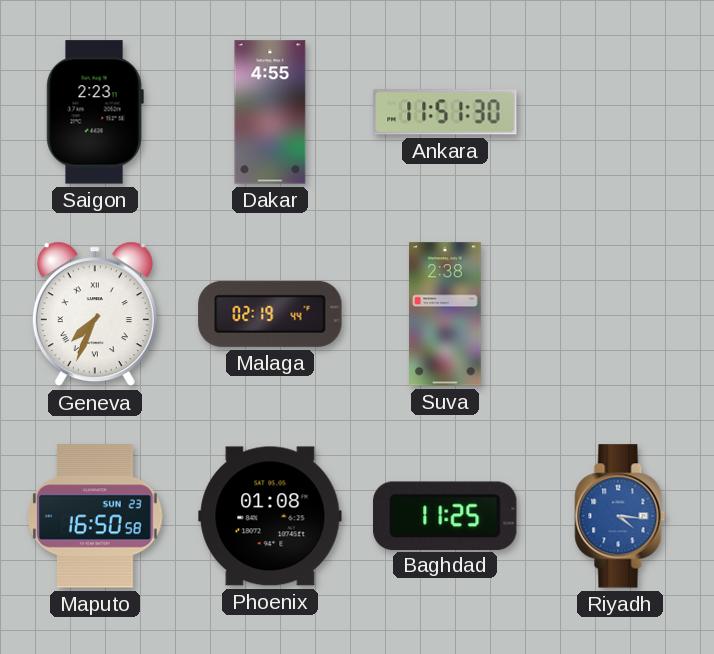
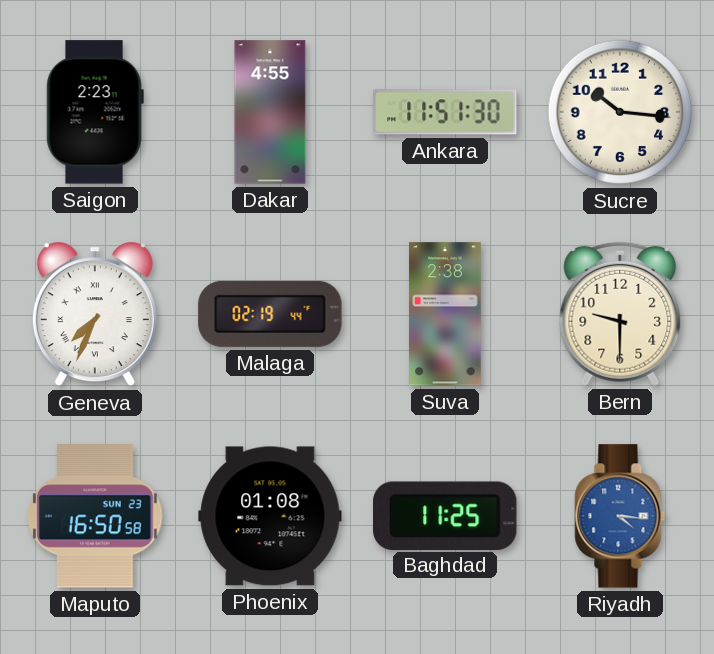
Sucre: none -> 10:16
Bern: none -> 9:30
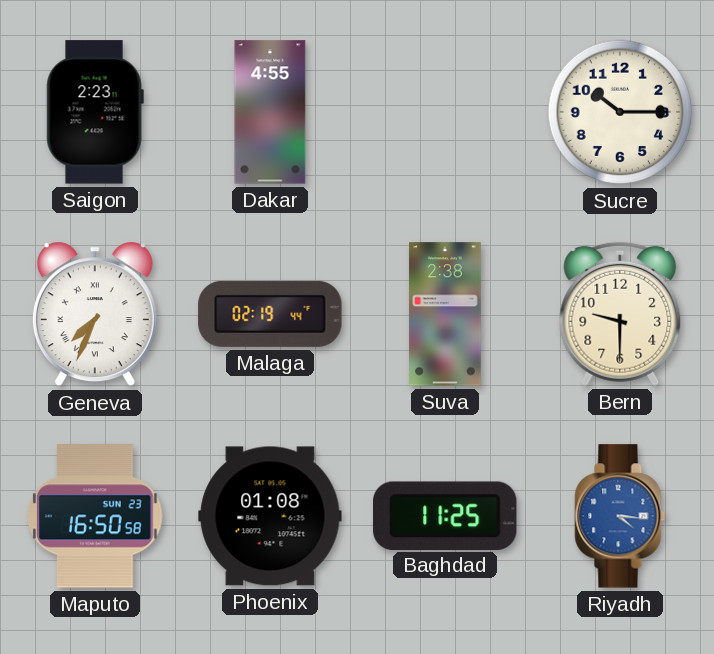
Ankara: 11:51 -> none
Sucre: 10:16 -> 10:15
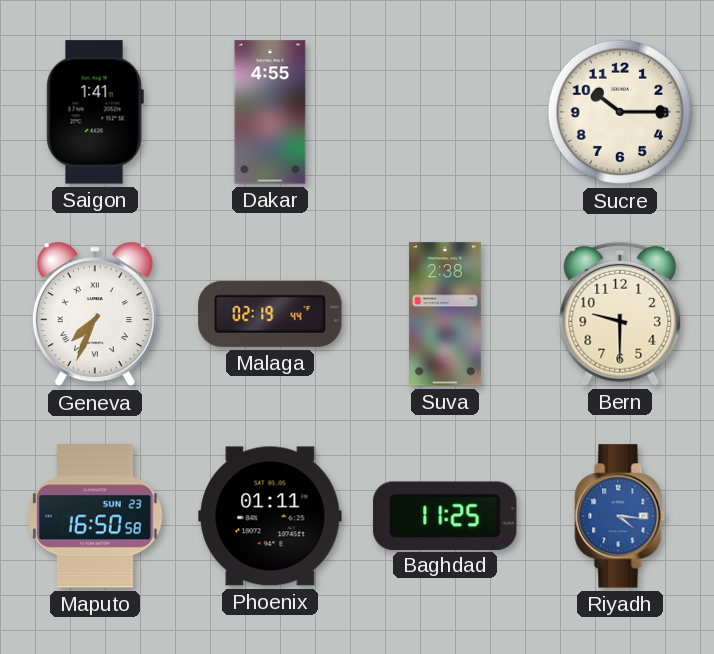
Saigon: 2:23 -> 1:41
Phoenix: 01:08 -> 01:11
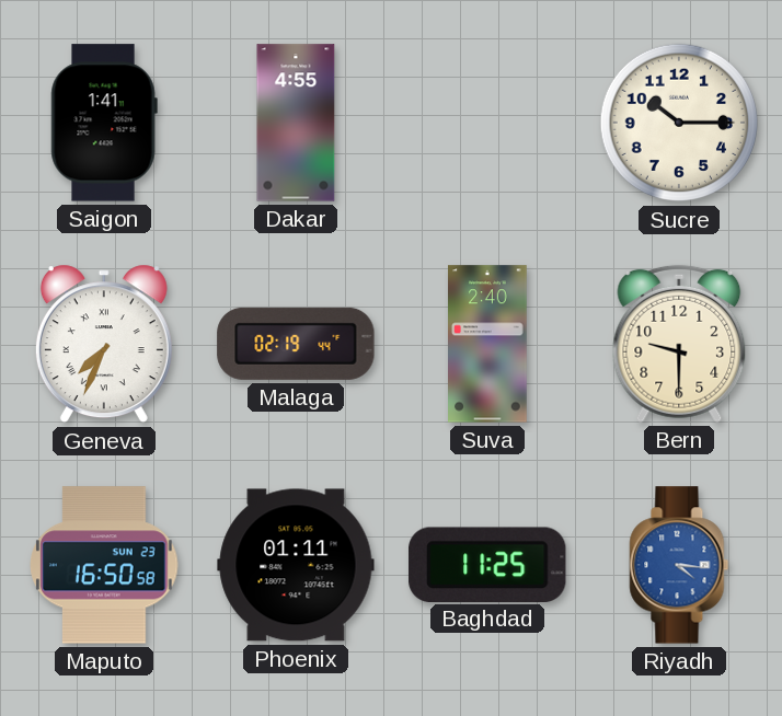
Suva: 2:38 -> 2:40
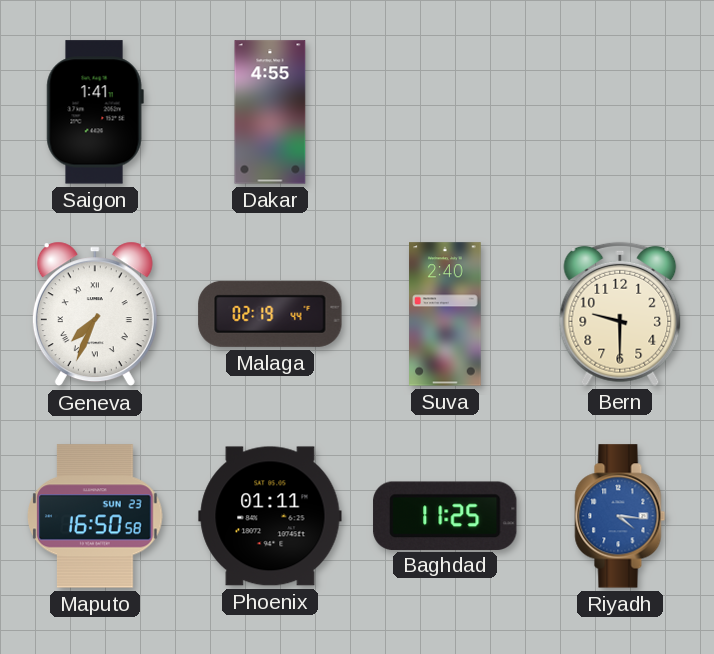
Sucre: 10:15 -> none
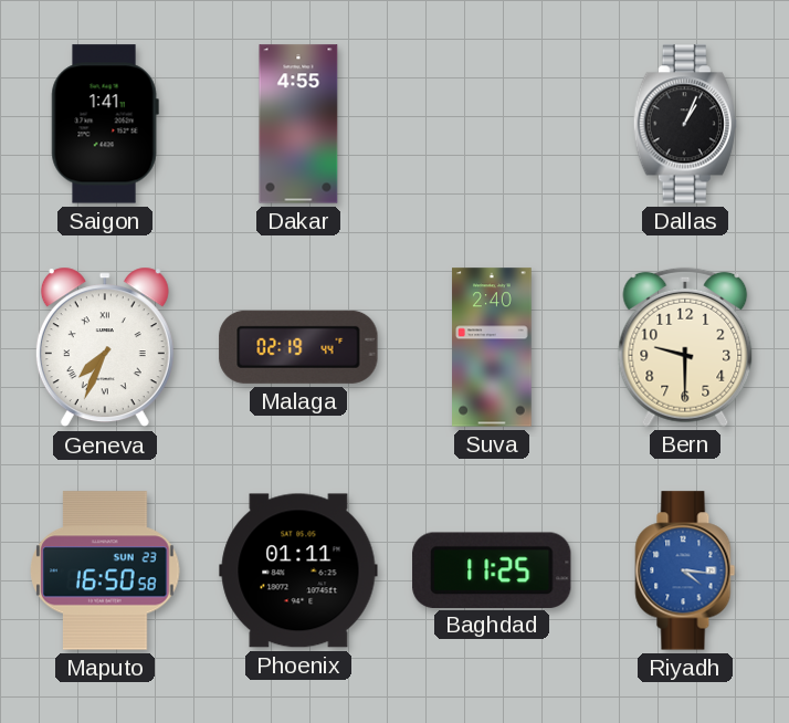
Dallas: none -> 1:04
